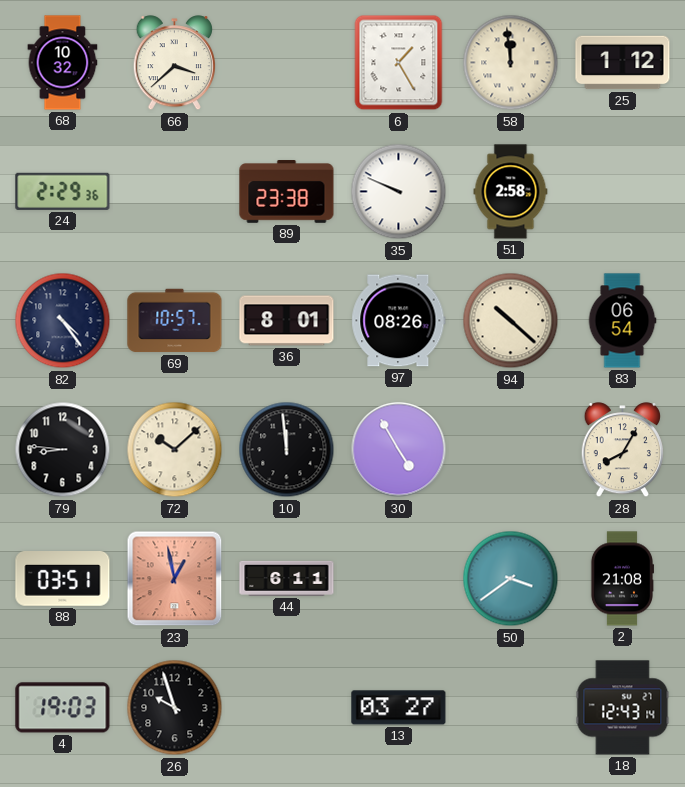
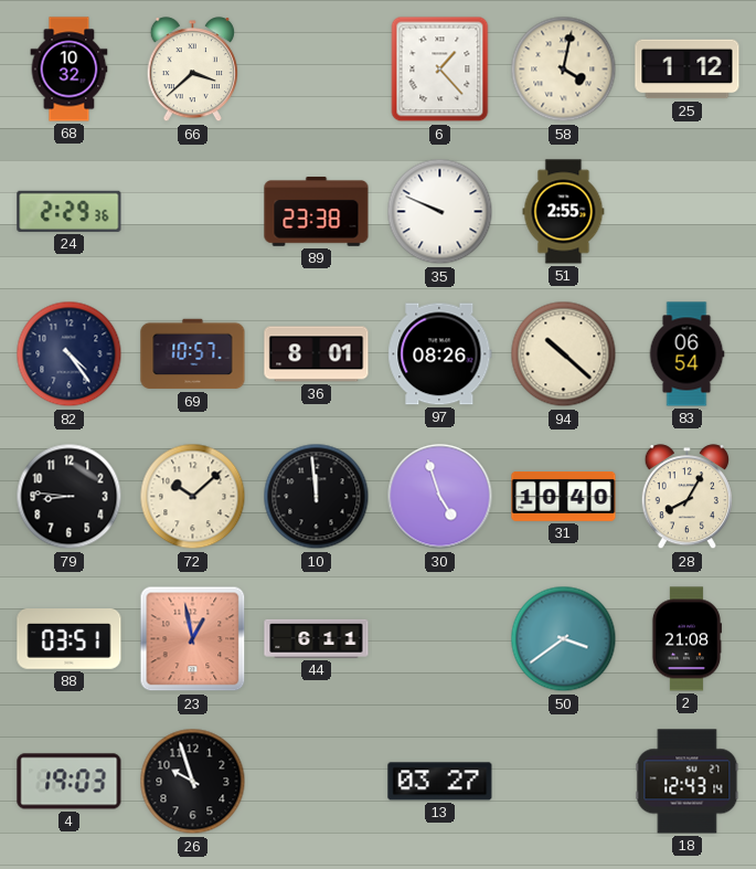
6: 1:25 -> 1:23
58: 11:59 -> 4:02
51: 2:58 -> 2:55
30: 4:55 -> 4:57
31: none -> 10:40
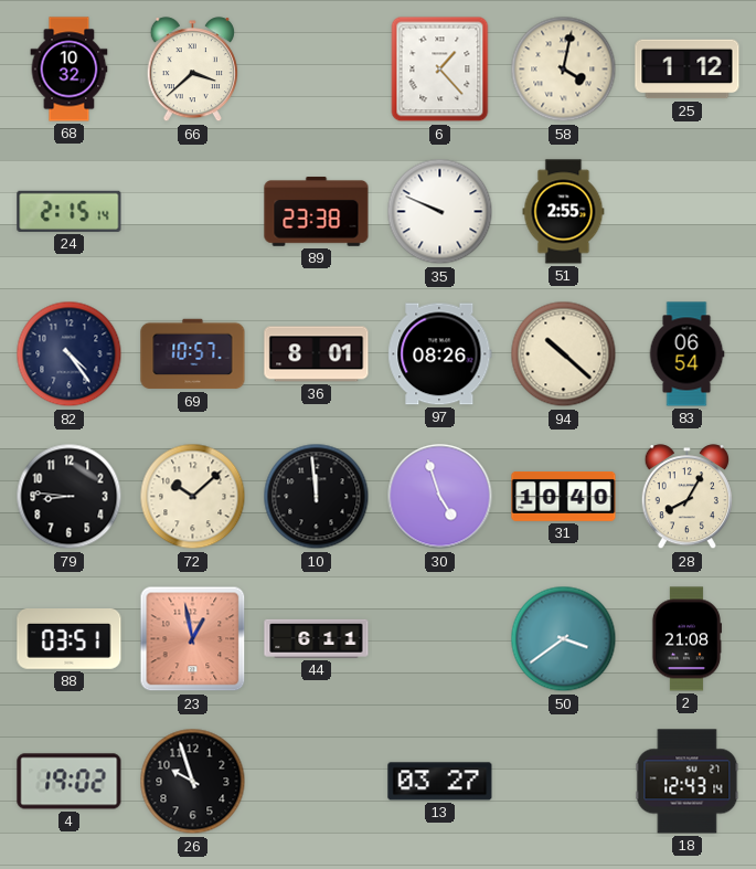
24: 2:29 -> 2:15
4: 19:03 -> 19:02
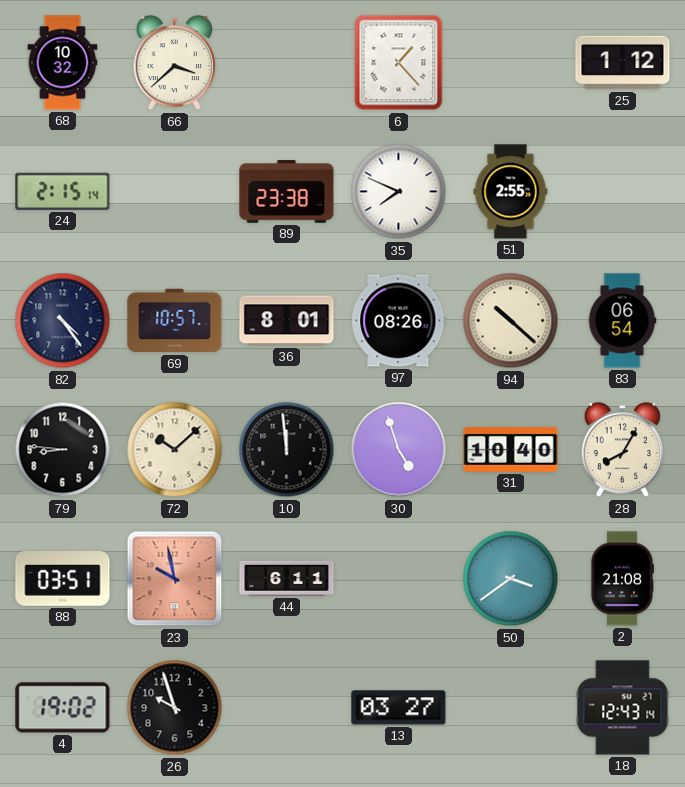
58: 4:02 -> none
35: 9:49 -> 7:49
23: 12:58 -> 9:58
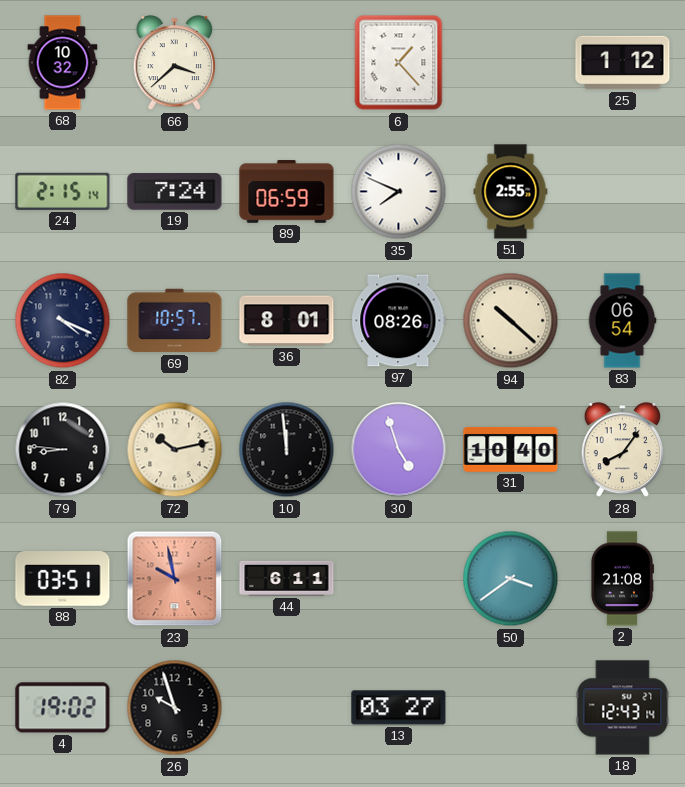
19: none -> 7:24
89: 23:38 -> 06:59
82: 4:24 -> 4:19
72: 10:08 -> 10:13
28: 8:05 -> 8:06
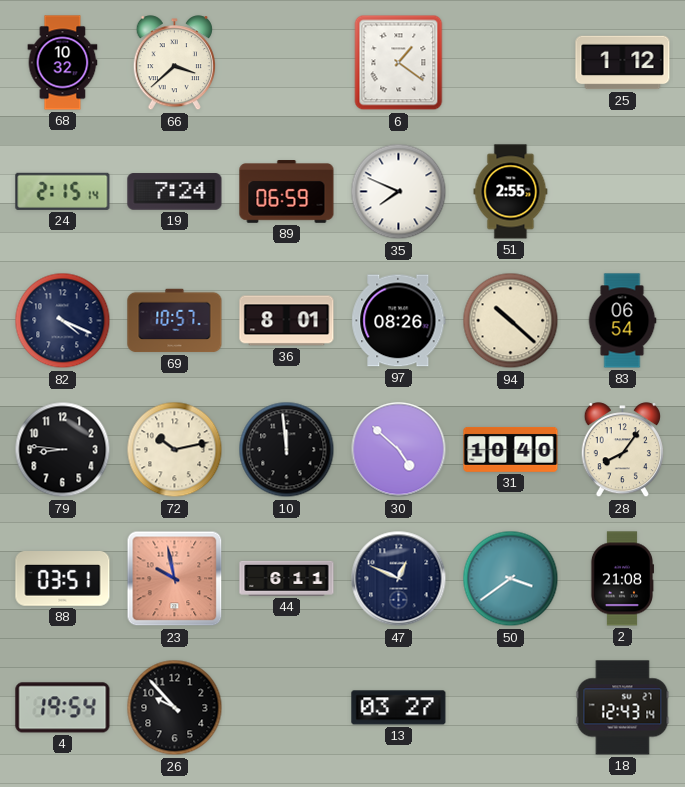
6: 1:23 -> 1:21
30: 4:57 -> 4:52
47: none -> 12:49
4: 19:02 -> 19:54
26: 9:57 -> 9:53
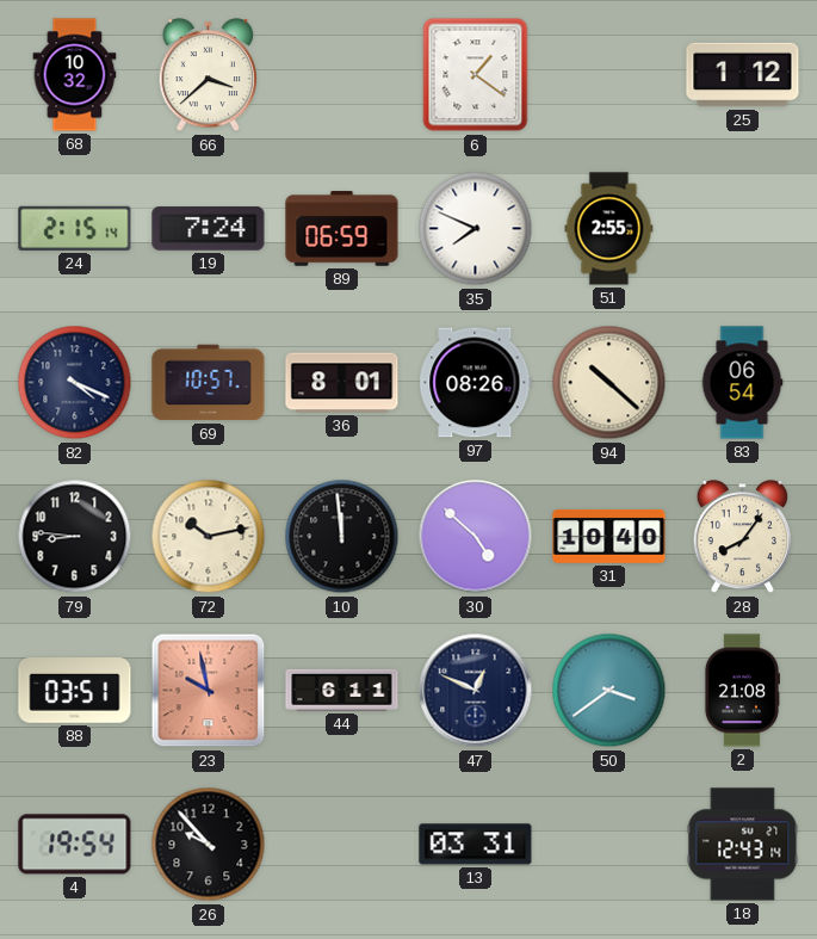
13: 03:27 -> 03:31
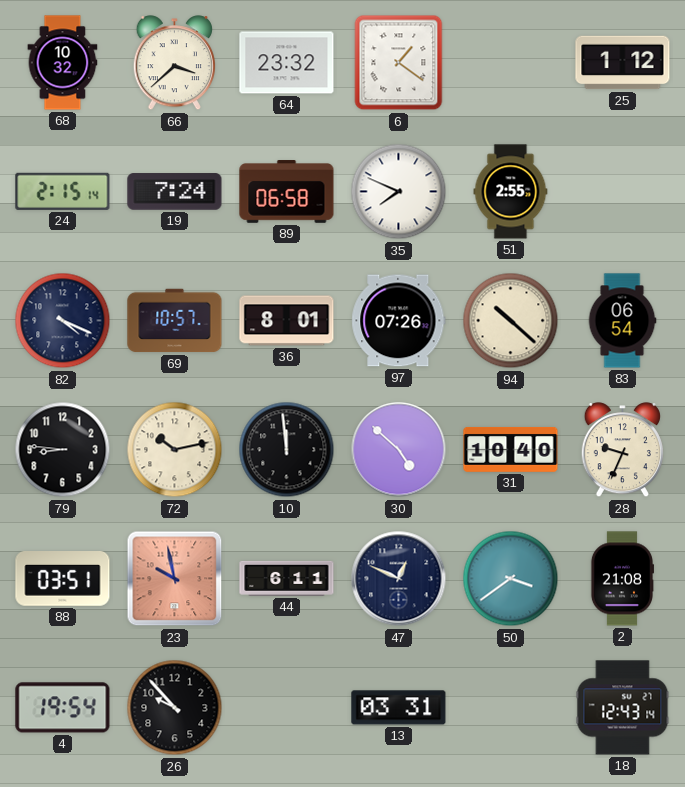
64: none -> 23:32
89: 06:59 -> 06:58
97: 08:26 -> 07:26
28: 8:06 -> 9:34
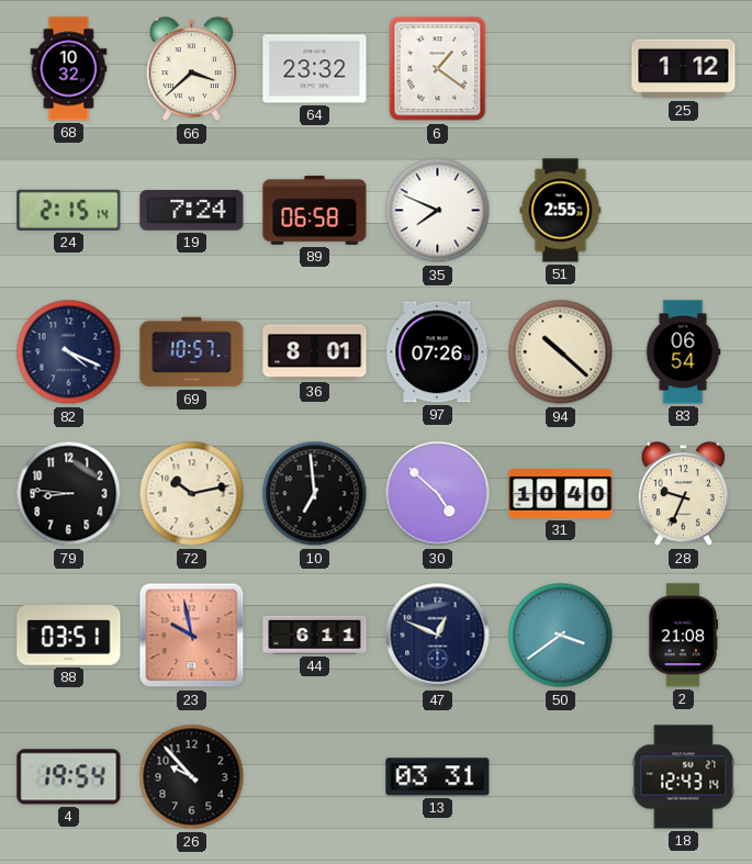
10: 11:59 -> 6:59
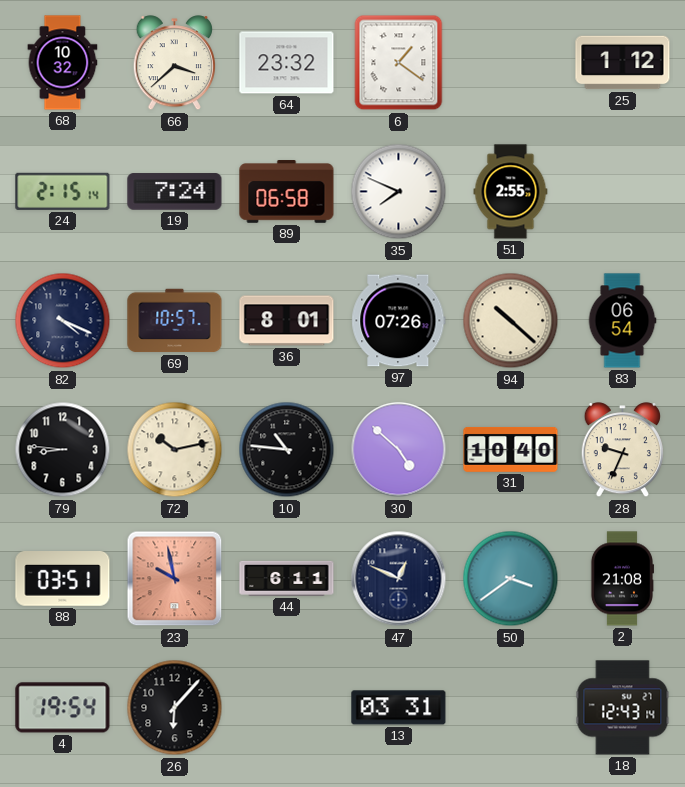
10: 6:59 -> 10:46
26: 9:53 -> 6:07
